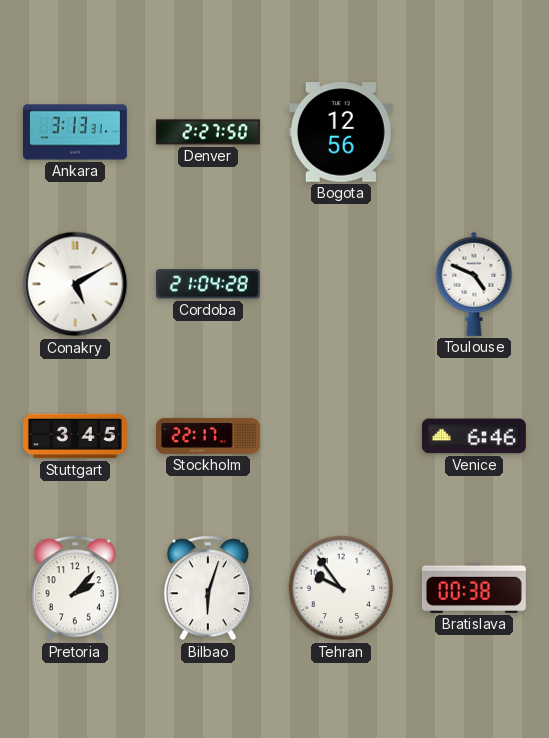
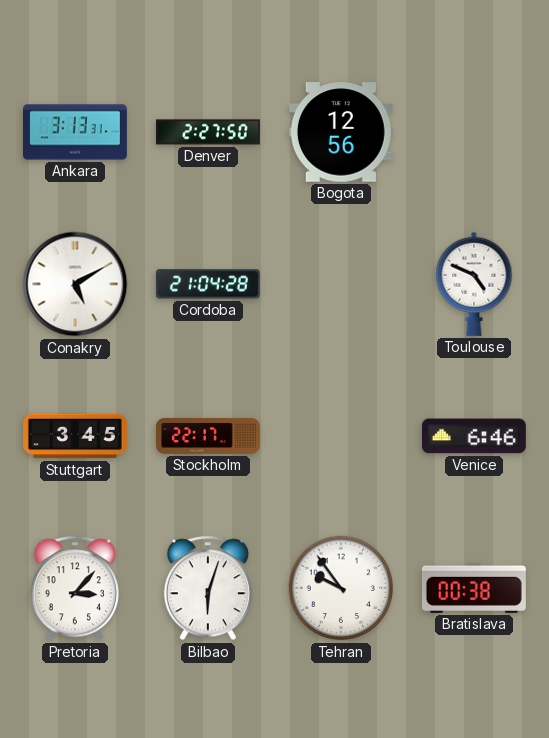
Pretoria: 2:07 -> 3:07
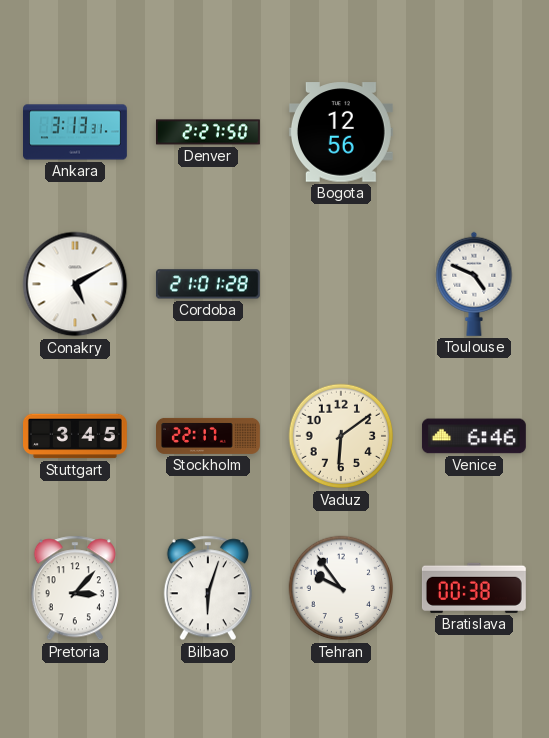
Cordoba: 21:04 -> 21:01
Vaduz: none -> 6:09
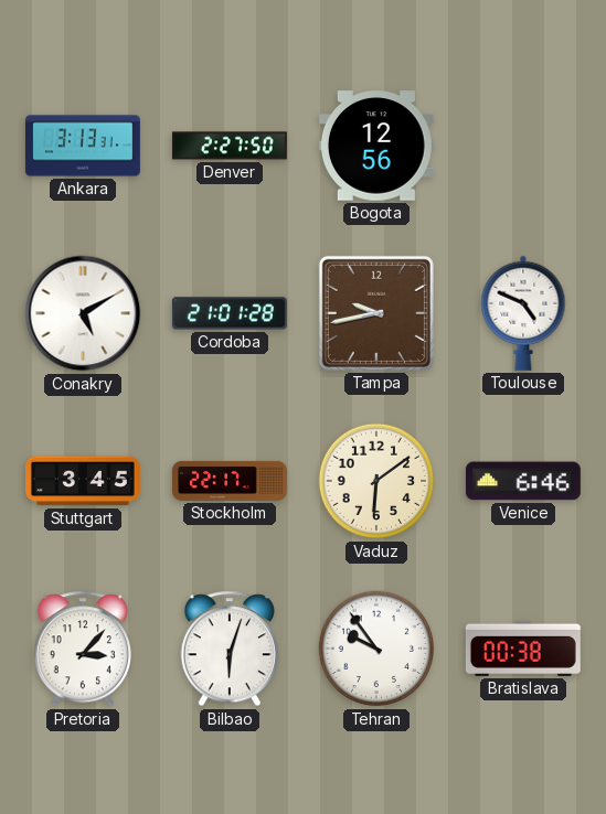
Tampa: none -> 9:43
